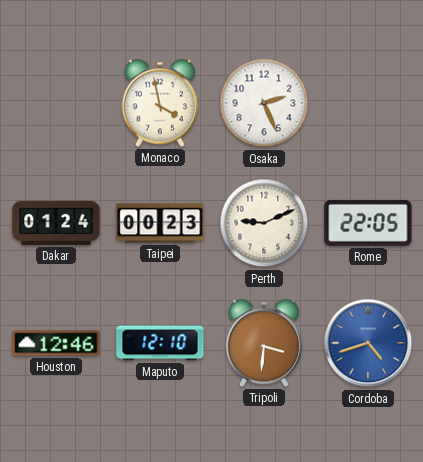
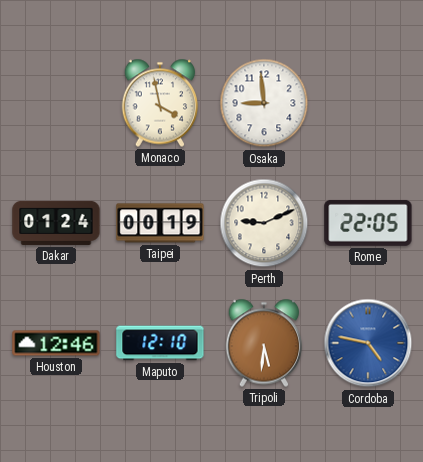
Osaka: 2:26 -> 8:59
Taipei: 00:23 -> 00:19
Tripoli: 3:31 -> 5:31
Cordoba: 4:42 -> 4:47
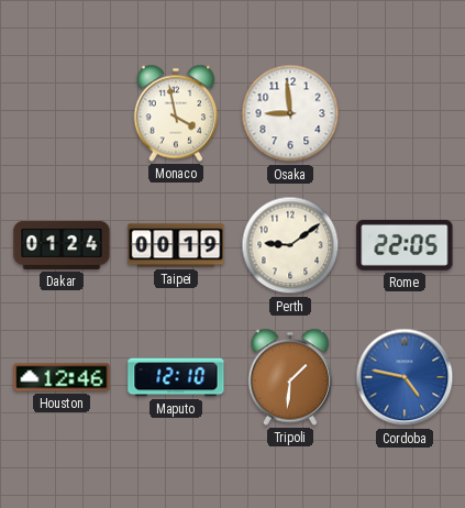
Perth: 9:11 -> 9:09
Tripoli: 5:31 -> 1:31
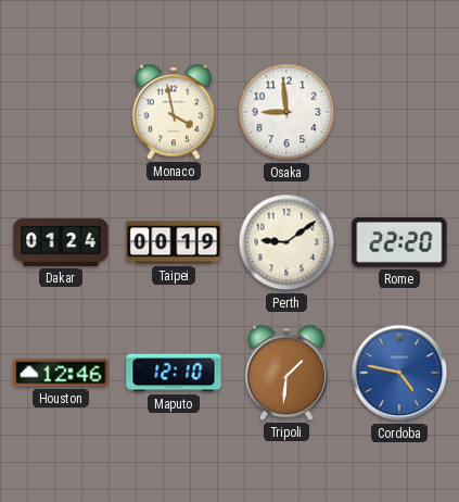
Rome: 22:05 -> 22:20
